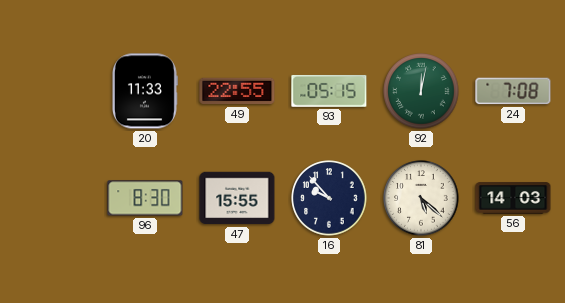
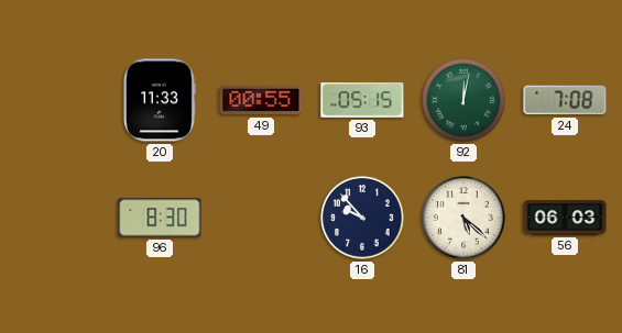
49: 22:55 -> 00:55
47: 15:55 -> none
56: 14:03 -> 06:03
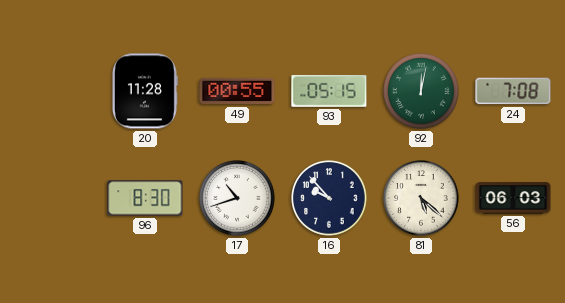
20: 11:33 -> 11:28
17: none -> 10:42
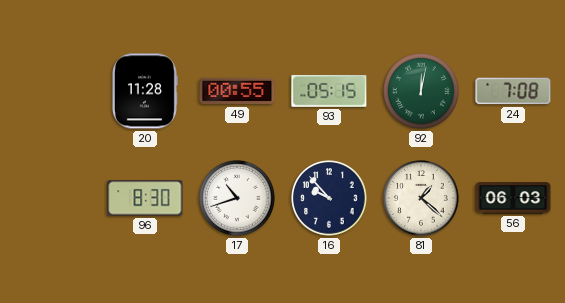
81: 5:22 -> 1:22
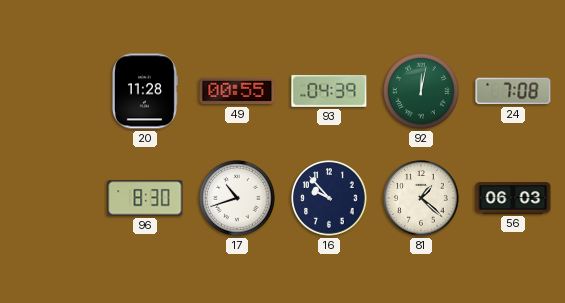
93: 05:15 -> 04:39
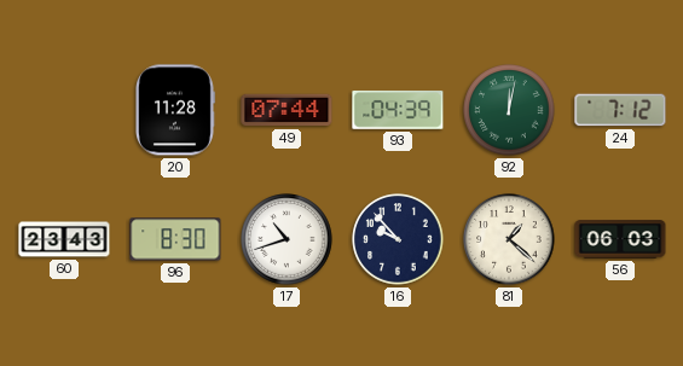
49: 00:55 -> 07:44
24: 7:08 -> 7:12
60: none -> 23:43
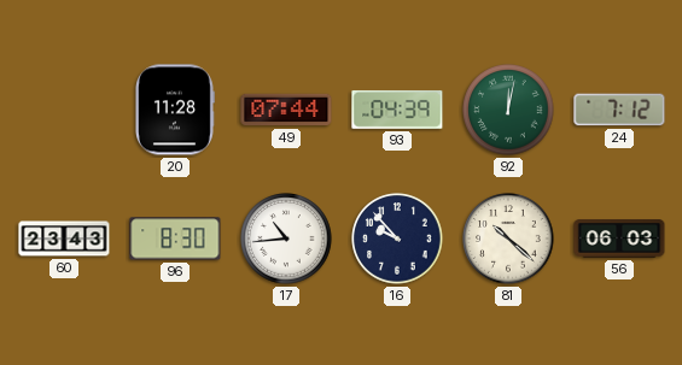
17: 10:42 -> 10:44
81: 1:22 -> 10:22
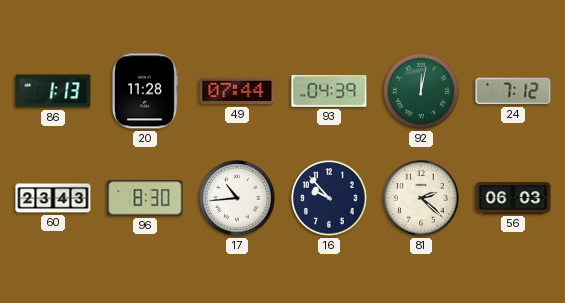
86: none -> 1:13
81: 10:22 -> 2:22
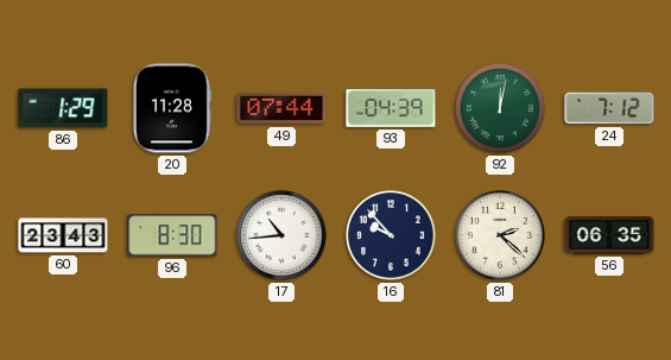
86: 1:13 -> 1:29
56: 06:03 -> 06:35
